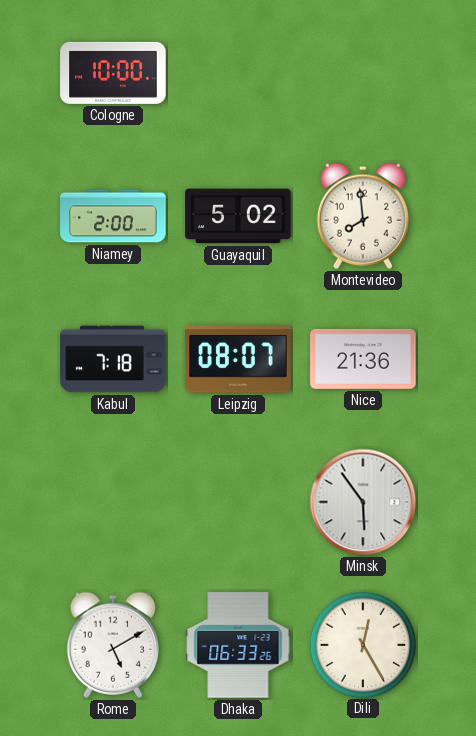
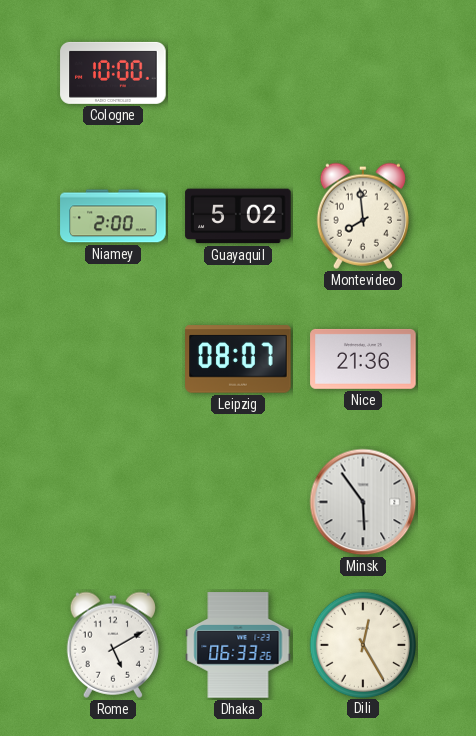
Kabul: 7:18 -> none
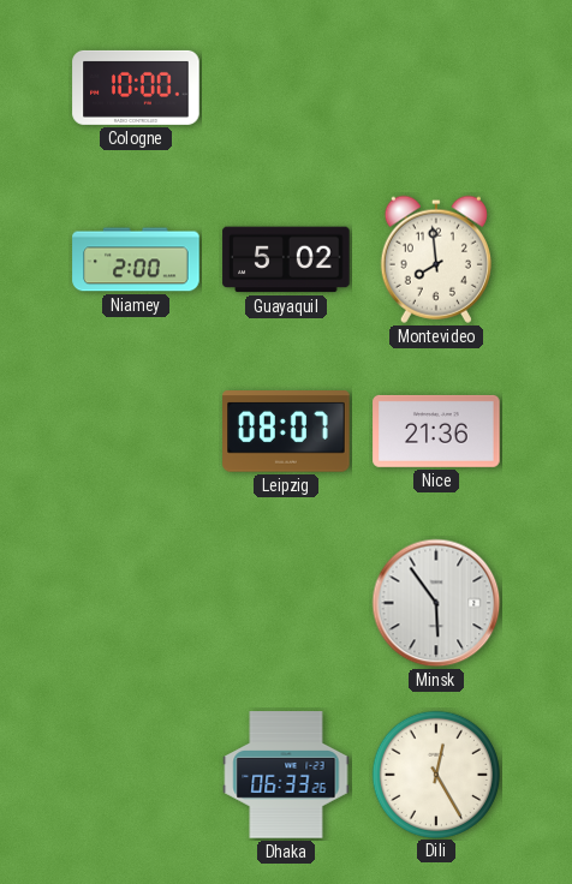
Rome: 5:10 -> none
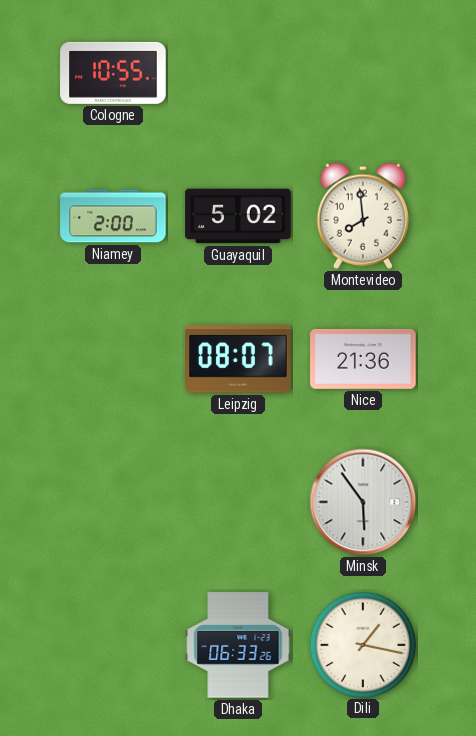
Cologne: 10:00 -> 10:55
Dili: 12:25 -> 1:17
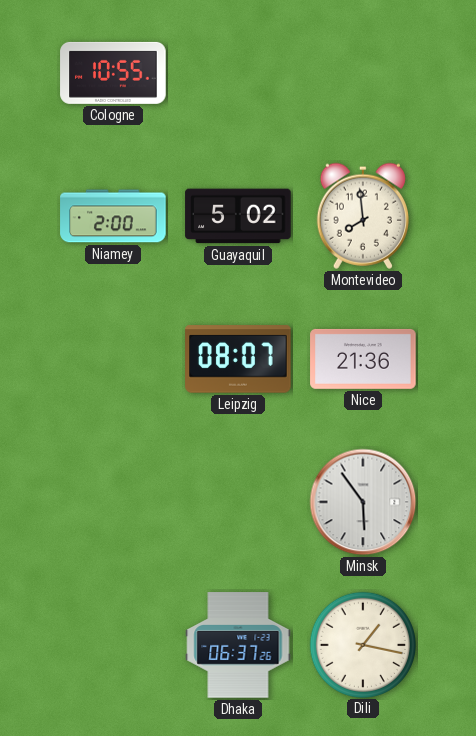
Dhaka: 06:33 -> 06:37
